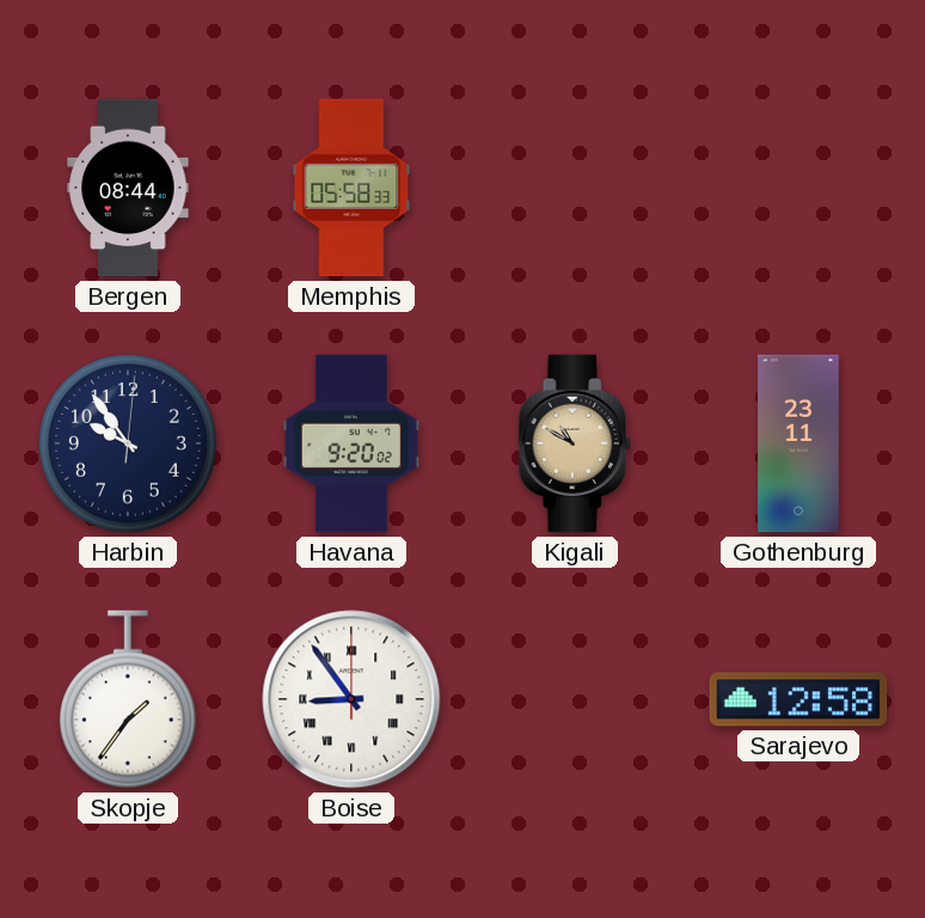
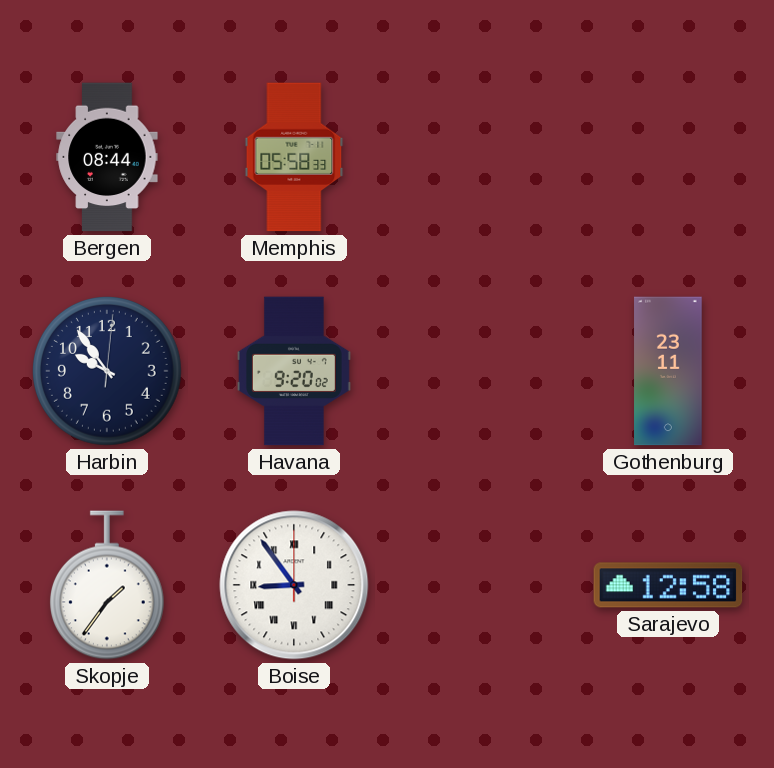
Kigali: 10:50 -> none
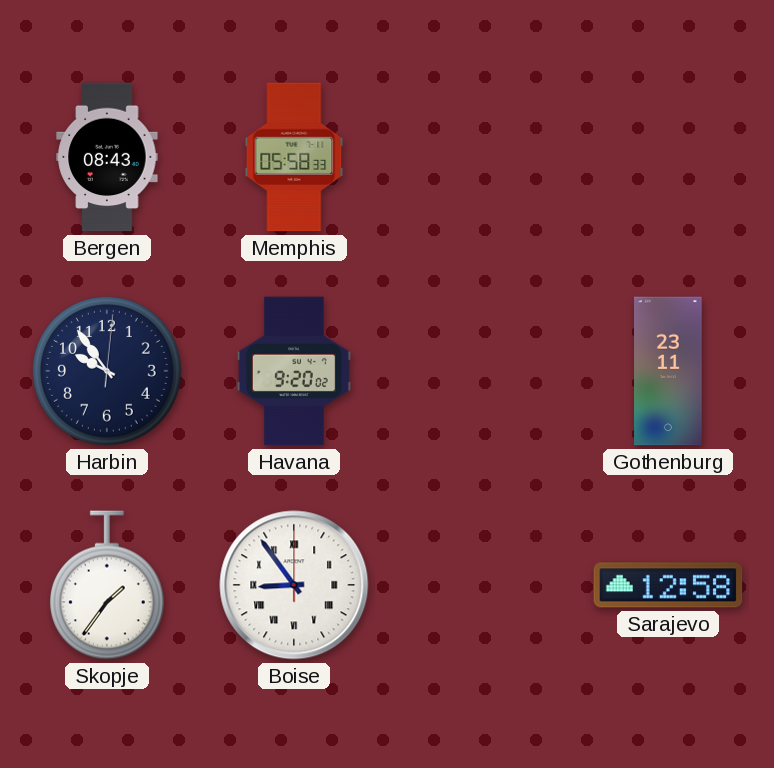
Bergen: 08:44 -> 08:43
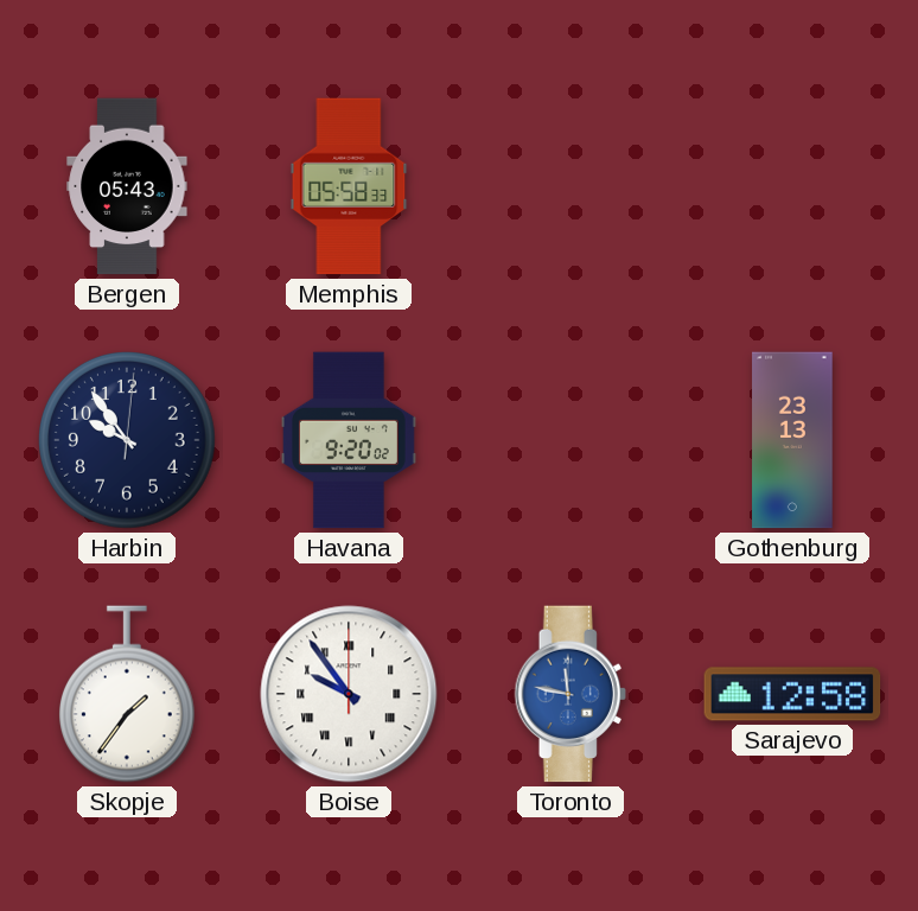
Bergen: 08:43 -> 05:43
Gothenburg: 23:11 -> 23:13
Boise: 8:54 -> 9:54
Toronto: none -> 11:47
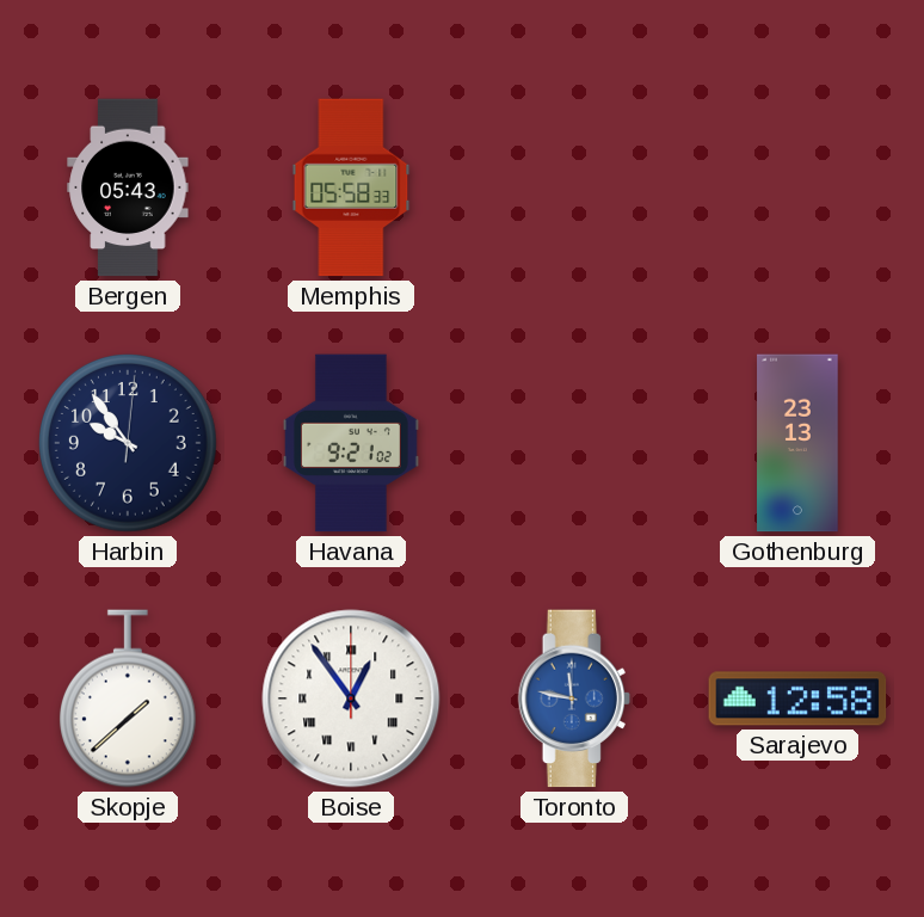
Havana: 9:20 -> 9:21
Skopje: 1:36 -> 1:38
Boise: 9:54 -> 12:54
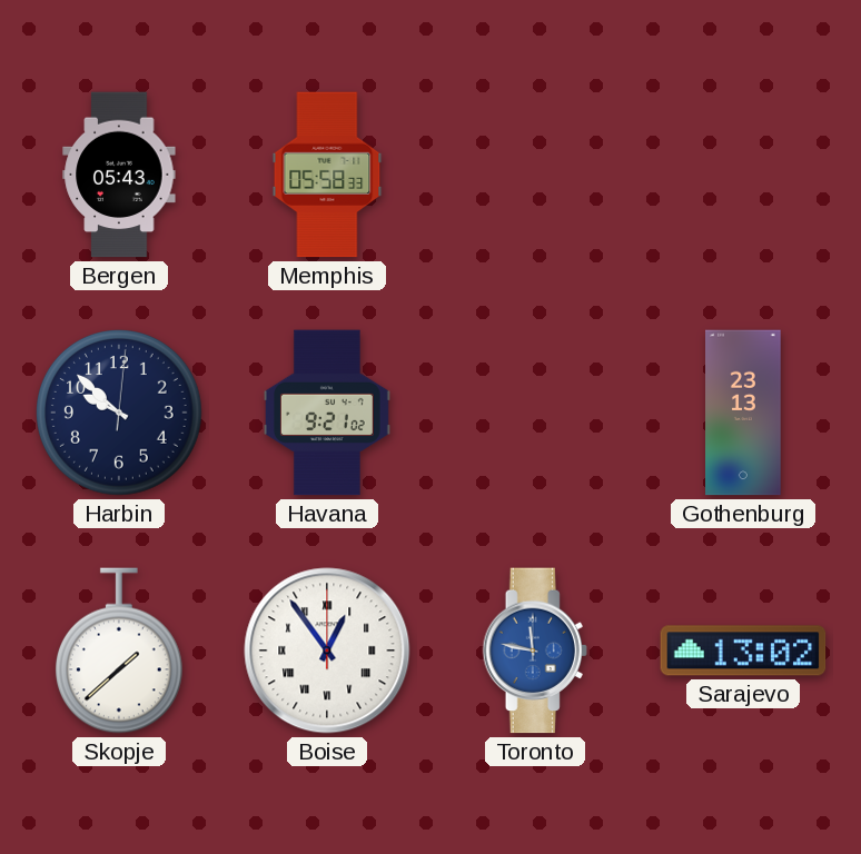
Harbin: 9:54 -> 9:52
Sarajevo: 12:58 -> 13:02
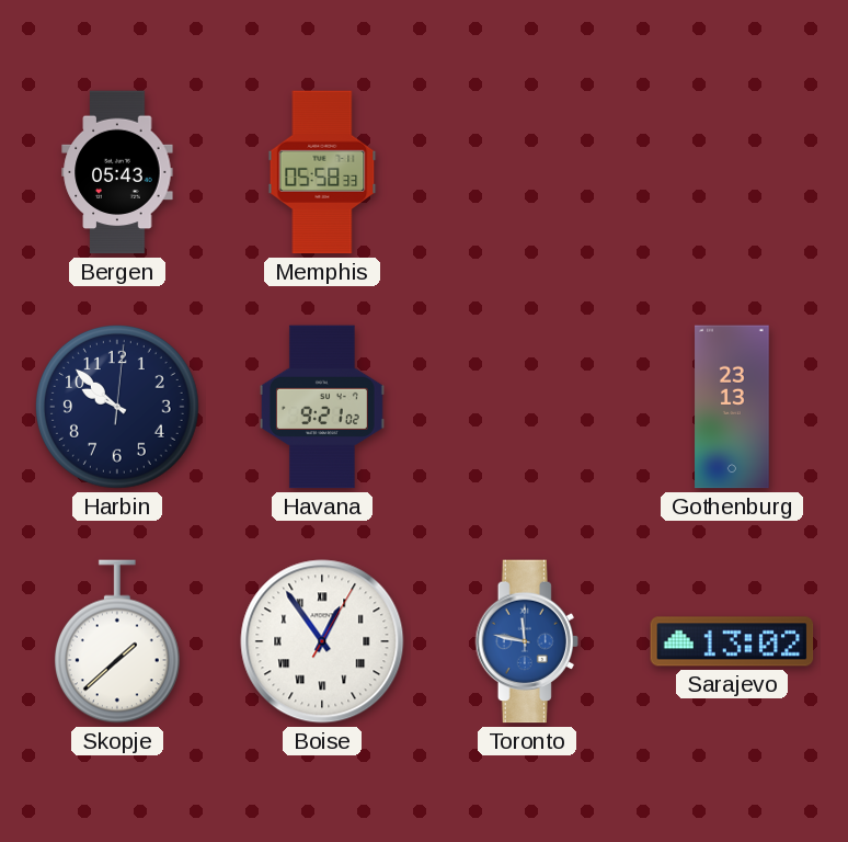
Boise: 12:54:00 -> 12:54:05
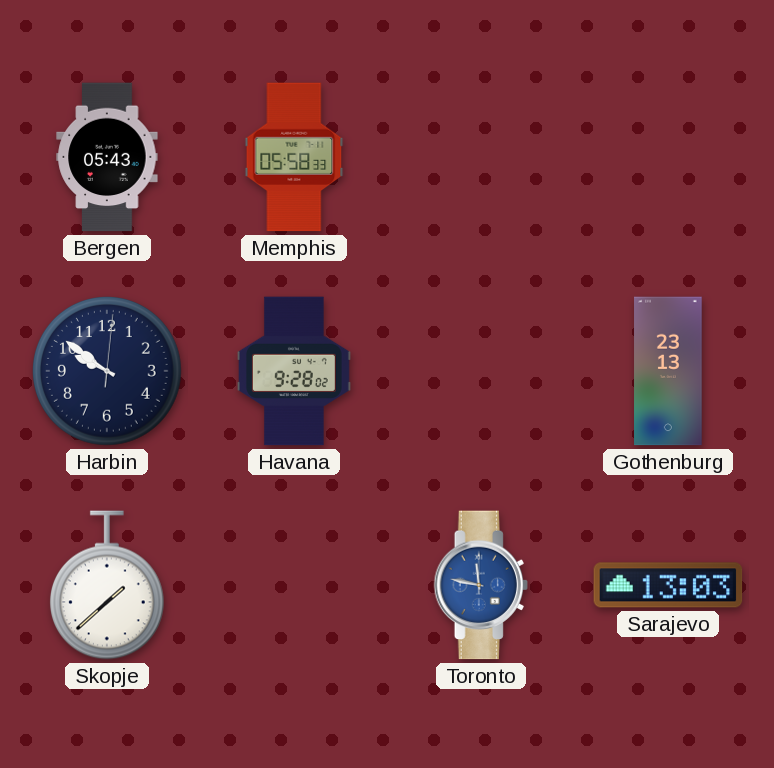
Harbin: 9:52 -> 9:51
Havana: 9:21 -> 9:28
Boise: 12:54 -> none
Sarajevo: 13:02 -> 13:03
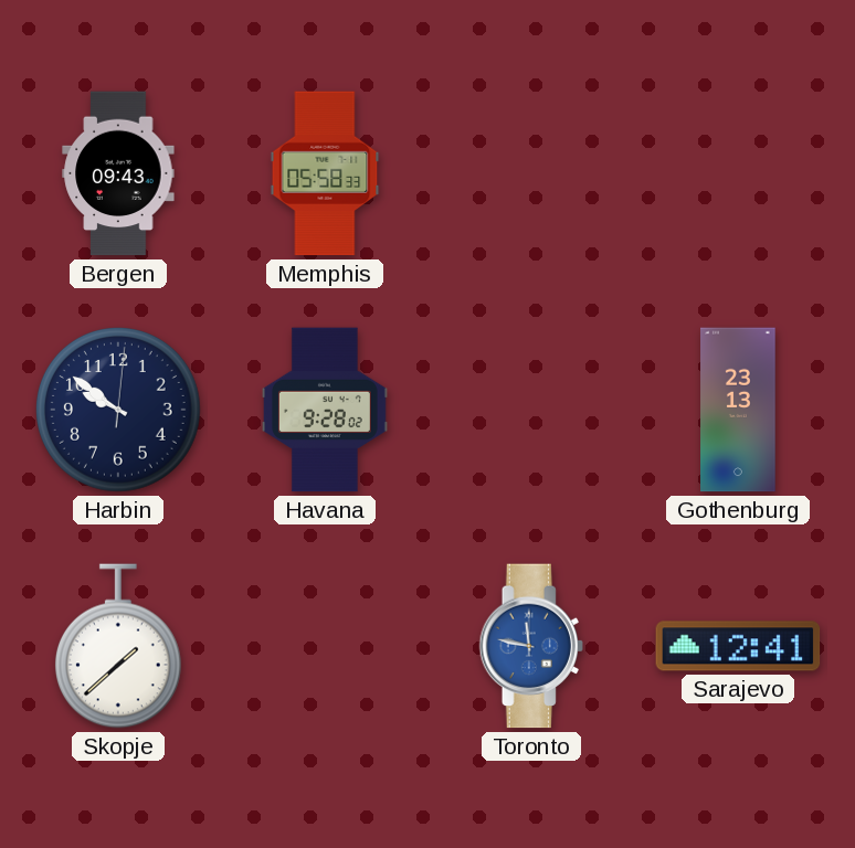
Bergen: 05:43 -> 09:43
Sarajevo: 13:03 -> 12:41
